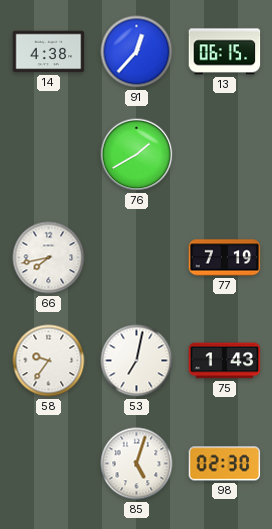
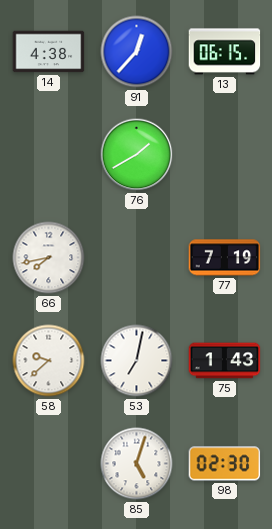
58: 9:36 -> 9:38
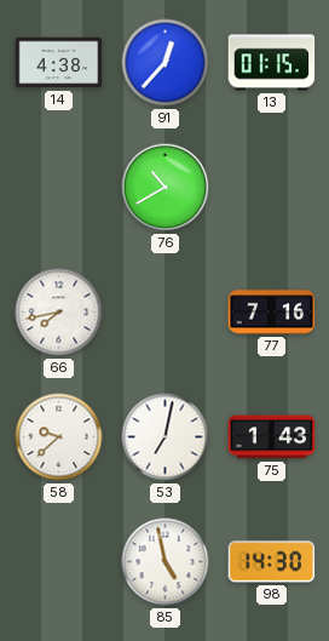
13: 06:15 -> 01:15
76: 1:40 -> 10:40
77: 7:19 -> 7:16
85: 5:03 -> 4:58
98: 02:30 -> 14:30
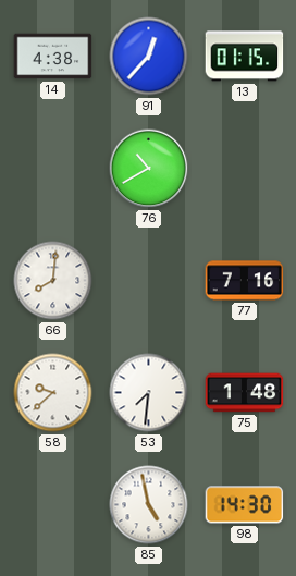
66: 7:43 -> 8:01
53: 7:02 -> 7:31
75: 1:43 -> 1:48
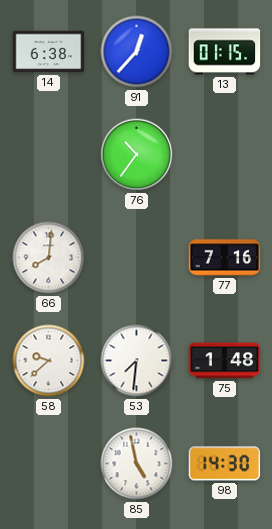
14: 4:38 -> 6:38
76: 10:40 -> 10:36
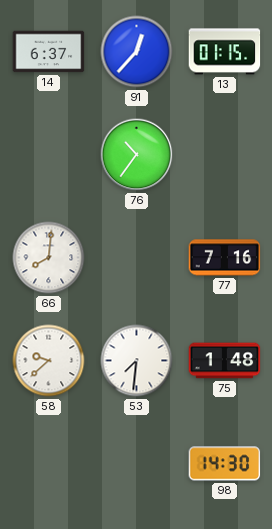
14: 6:38 -> 6:37
85: 4:58 -> none
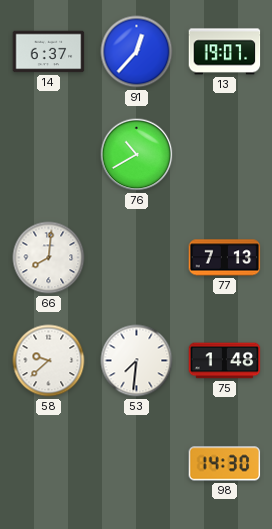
13: 01:15 -> 19:07
76: 10:36 -> 10:40
77: 7:16 -> 7:13
